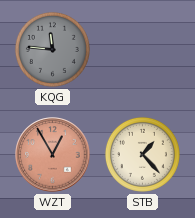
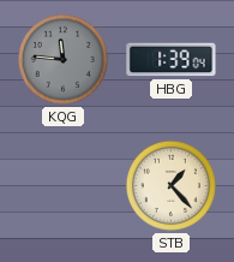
HBG: none -> 1:39
WZT: 12:55 -> none
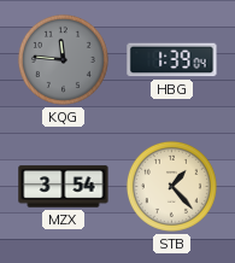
MZX: none -> 3:54
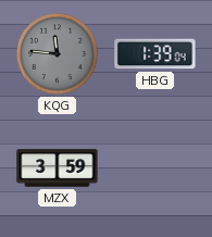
MZX: 3:54 -> 3:59
STB: 1:23 -> none
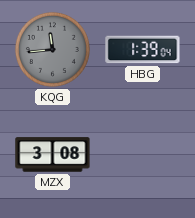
KQG: 11:46 -> 11:44
MZX: 3:59 -> 3:08
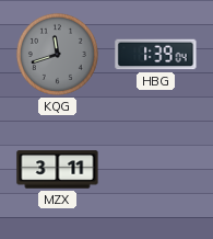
KQG: 11:44 -> 11:42
MZX: 3:08 -> 3:11
